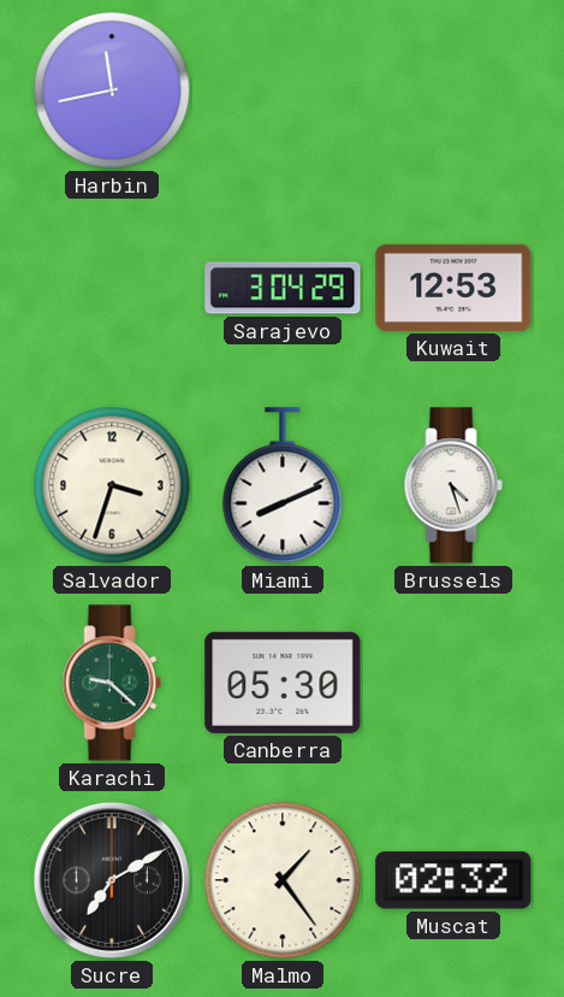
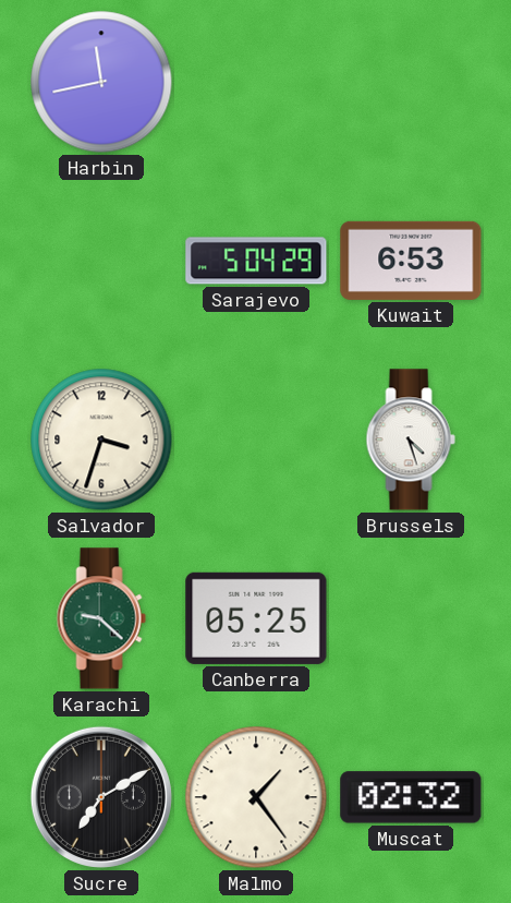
Sarajevo: 3:04 -> 5:04
Kuwait: 12:53 -> 6:53
Miami: 8:11 -> none
Canberra: 05:30 -> 05:25
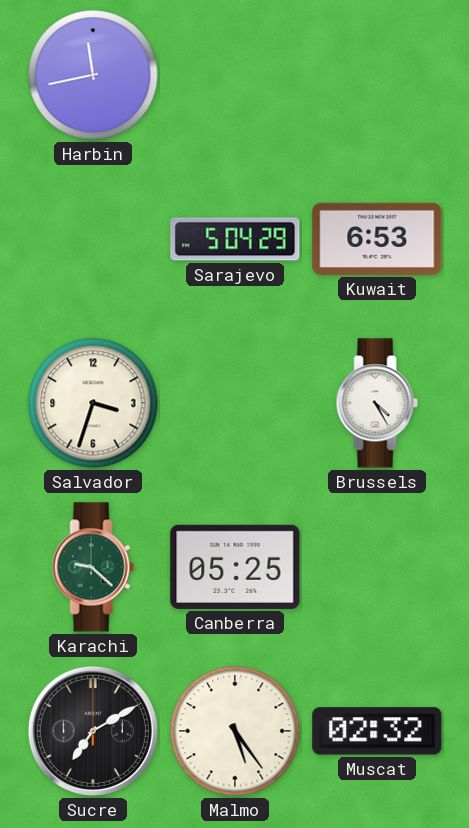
Brussels: 4:27 -> 4:25
Malmo: 1:24 -> 5:24
